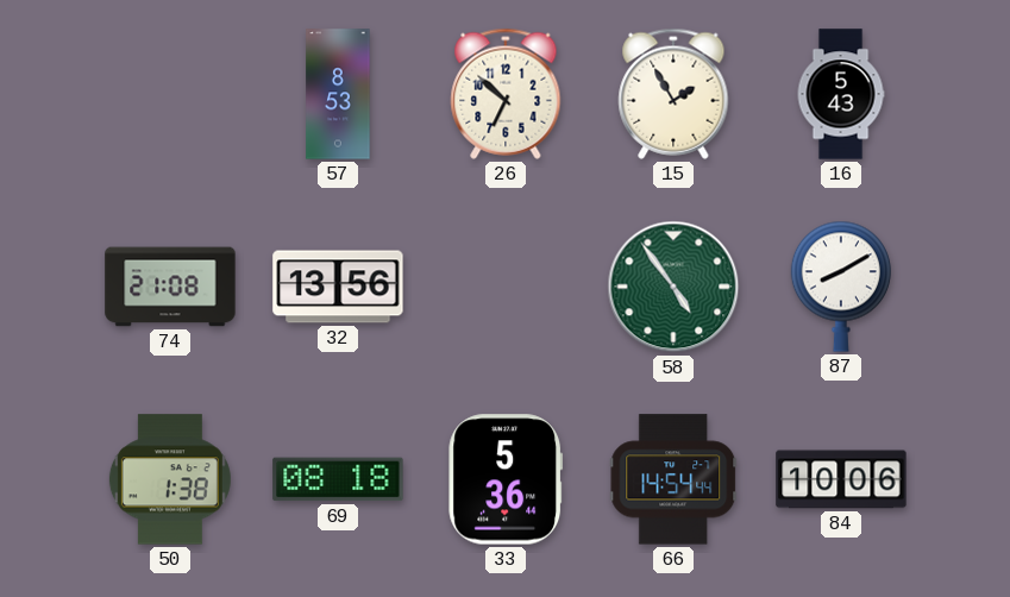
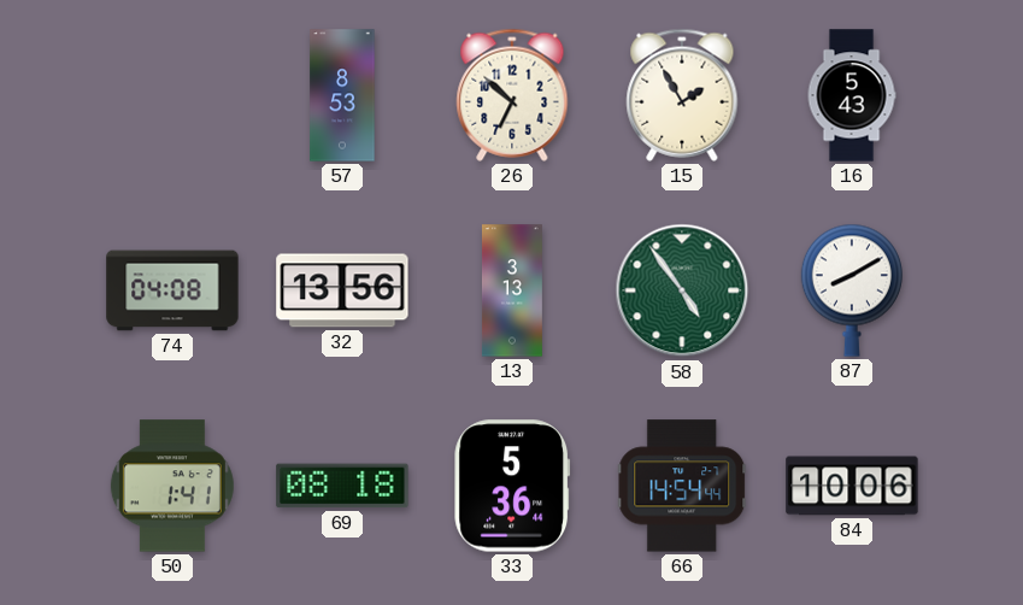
74: 21:08 -> 04:08
13: none -> 3:13
50: 1:38 -> 1:41
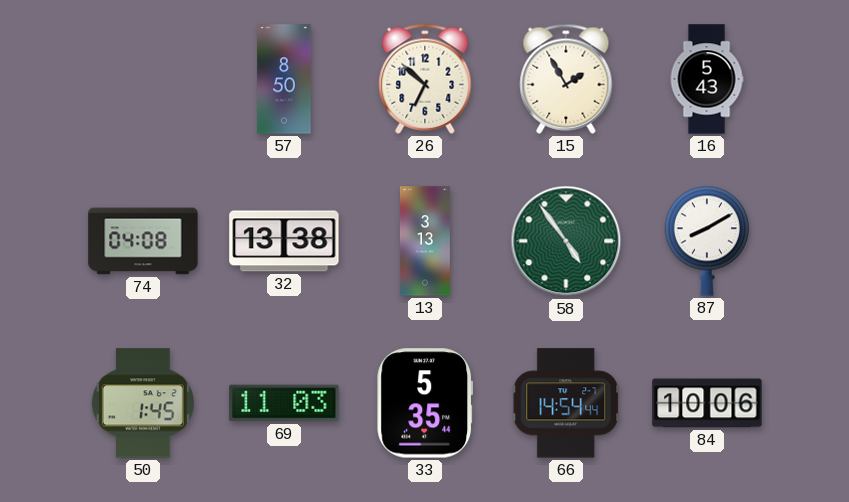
57: 8:53 -> 8:50
32: 13:56 -> 13:38
50: 1:41 -> 1:45
69: 08:18 -> 11:03
33: 5:36 -> 5:35
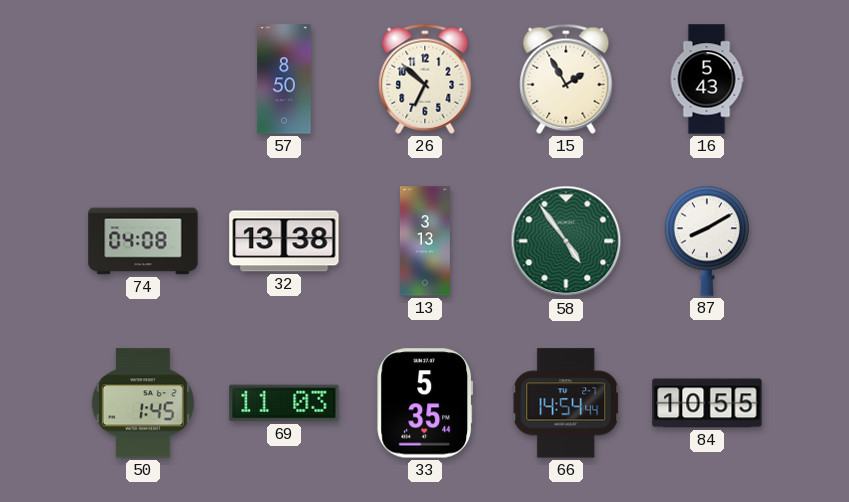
84: 10:06 -> 10:55
